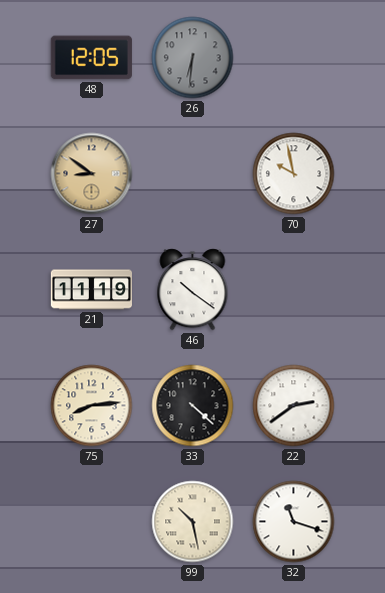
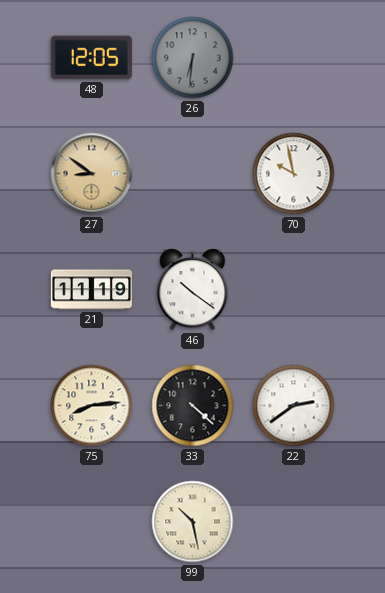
32: 11:18 -> none
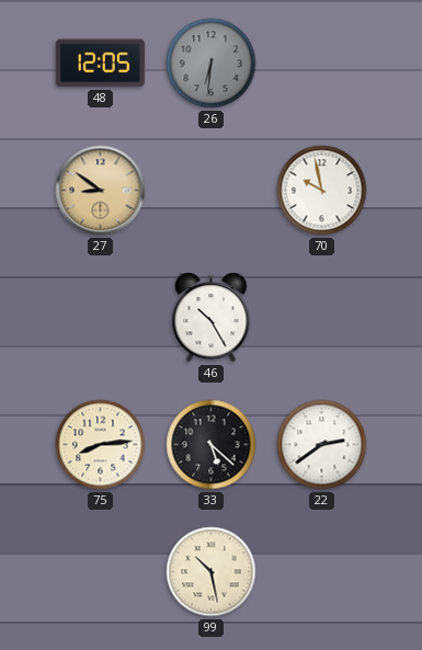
21: 11:19 -> none
46: 10:21 -> 10:25
33: 4:22 -> 5:22
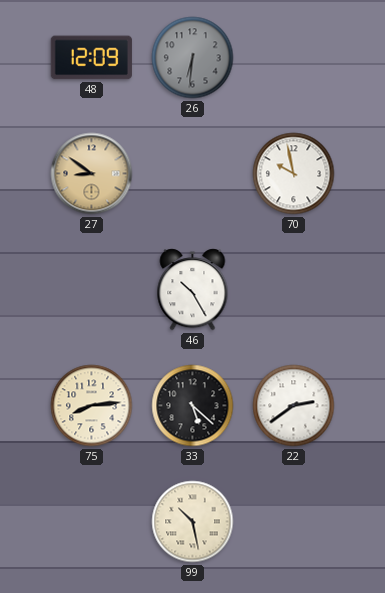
48: 12:05 -> 12:09
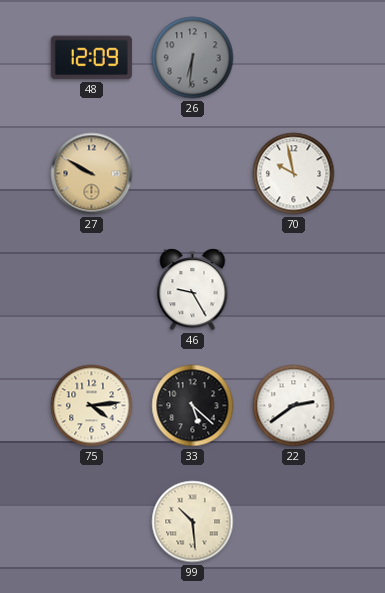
27: 8:51 -> 9:50
46: 10:25 -> 9:25
75: 8:14 -> 4:14
99: 10:28 -> 10:29
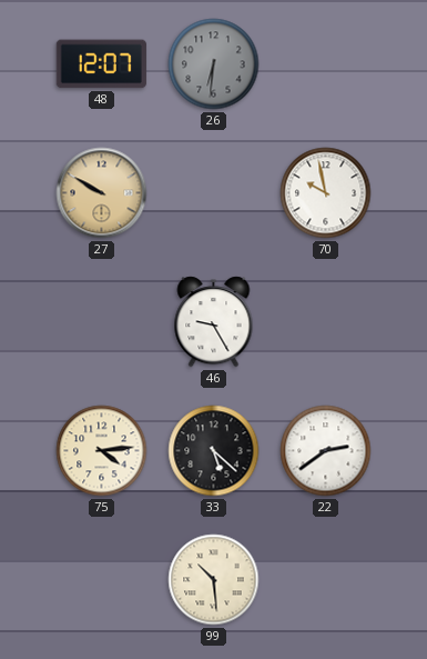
48: 12:09 -> 12:07
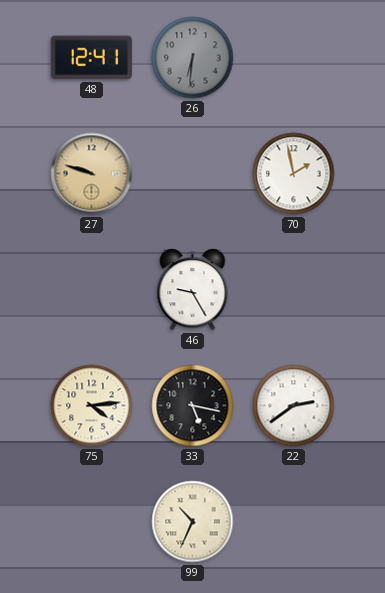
48: 12:07 -> 12:41
27: 9:50 -> 9:48
70: 9:58 -> 1:58
33: 5:22 -> 5:17
99: 10:29 -> 10:34
